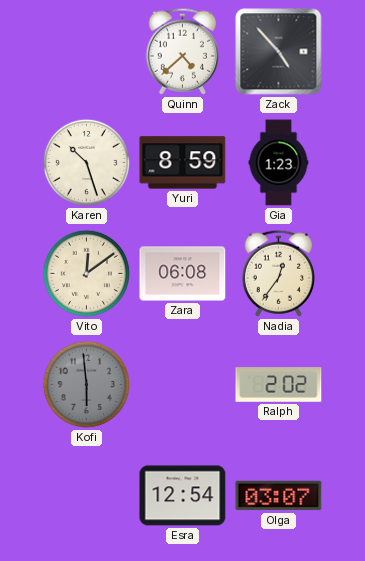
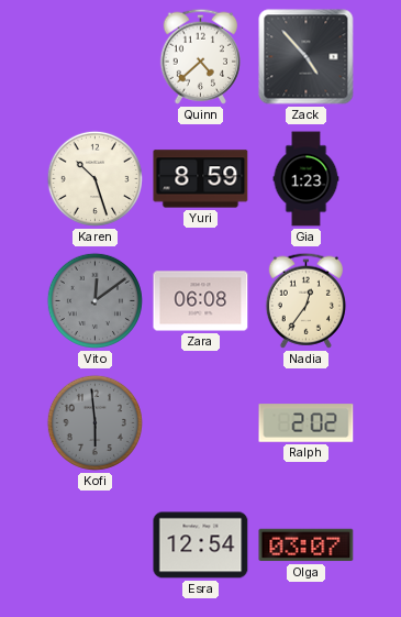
Vito dial: cream -> grey
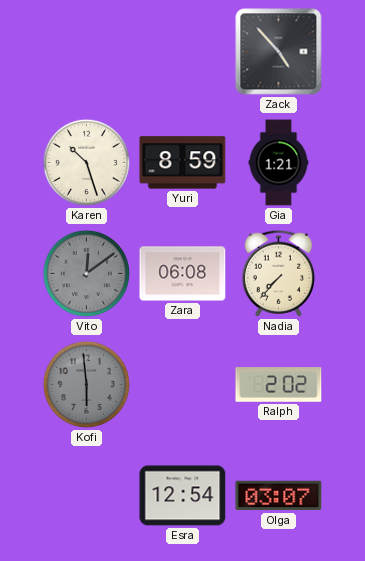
Quinn: 4:38 -> none
Gia: 1:23 -> 1:21
Nadia: 12:36 -> 7:37
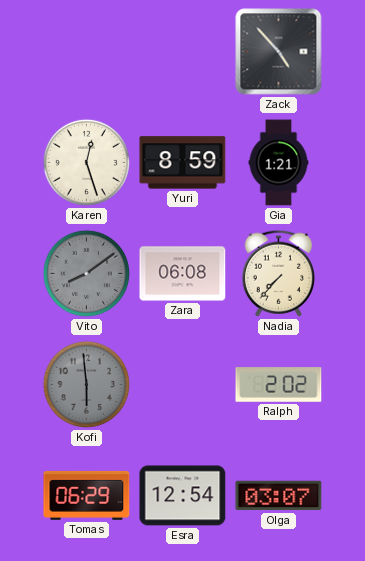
Karen: 10:27 -> 12:27
Vito: 12:09 -> 8:09
Tomas: none -> 06:29
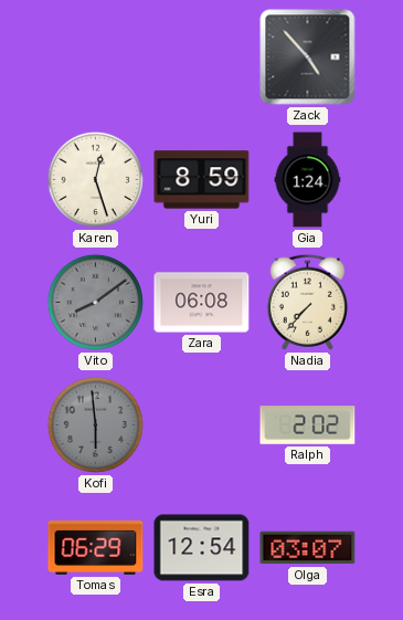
Gia: 1:21 -> 1:24
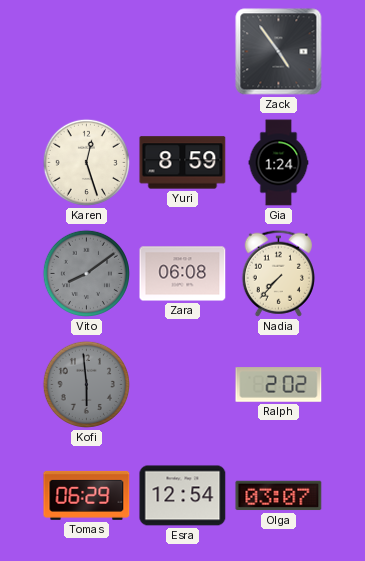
Zack: 4:53 -> 4:54
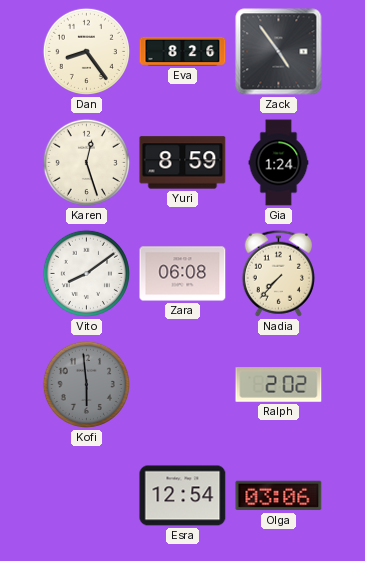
Dan: none -> 8:24
Eva: none -> 8:26
Vito dial: grey -> white
Tomas: 06:29 -> none
Olga: 03:07 -> 03:06
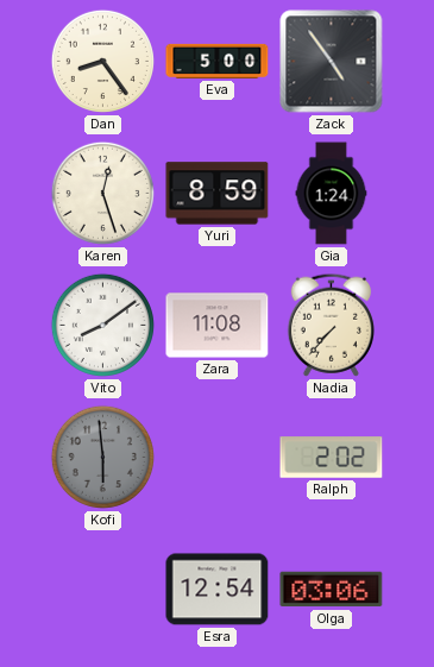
Eva: 8:26 -> 5:00
Zara: 06:08 -> 11:08
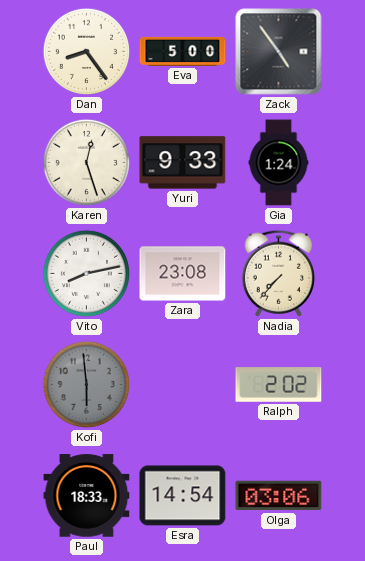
Yuri: 8:59 -> 9:33
Vito: 8:09 -> 8:13
Zara: 11:08 -> 23:08
Paul: none -> 18:33
Esra: 12:54 -> 14:54
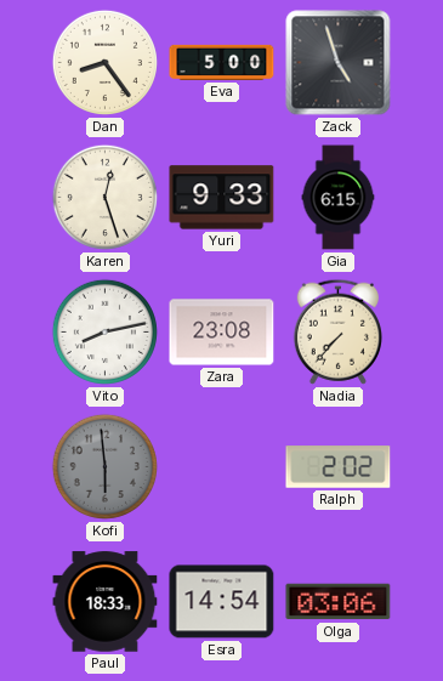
Zack: 4:54 -> 4:57
Gia: 1:24 -> 6:15
